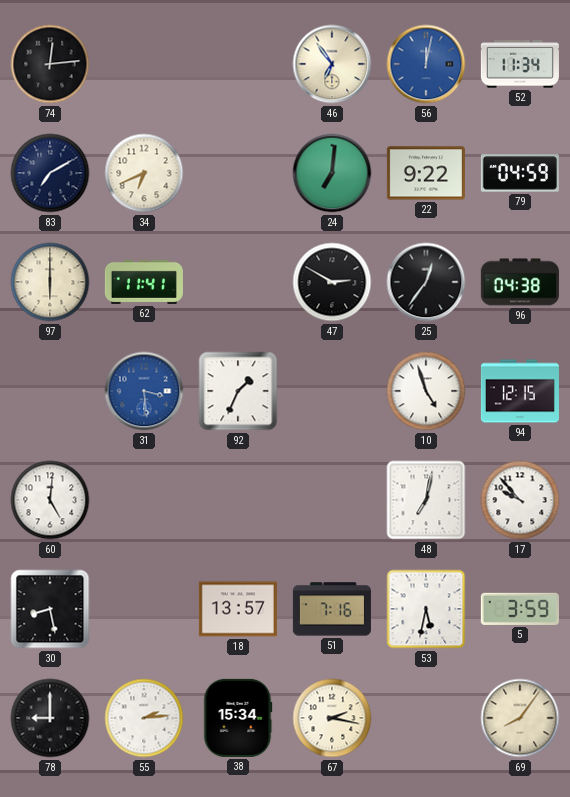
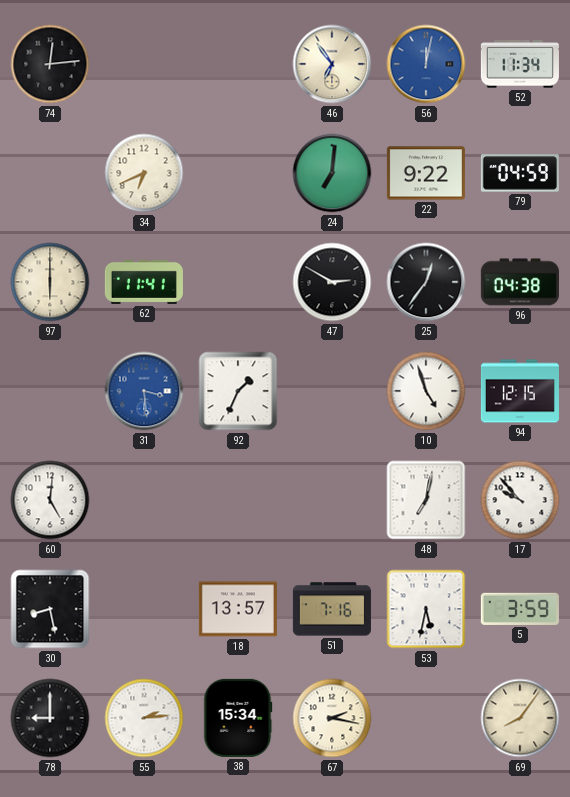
83: 7:10 -> none
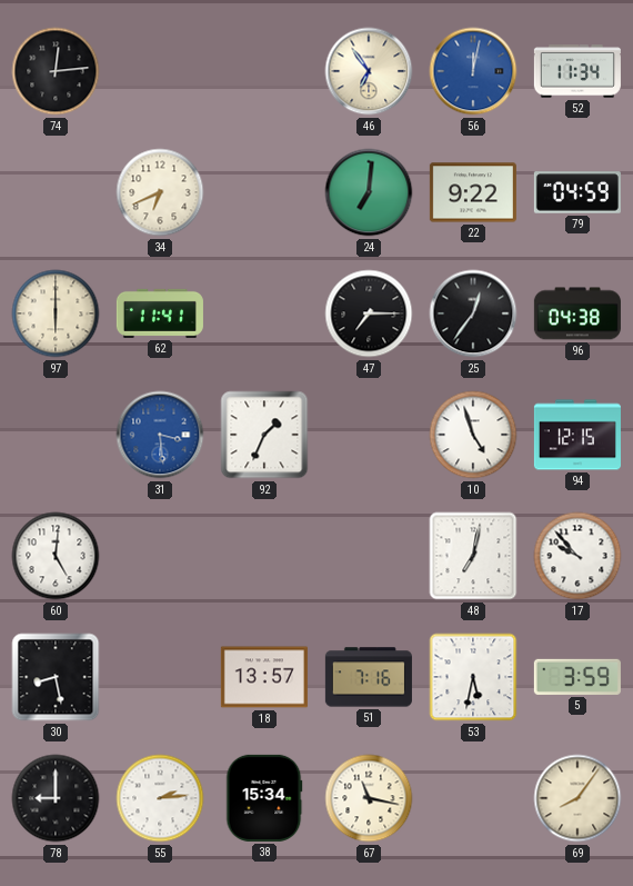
47: 2:50 -> 7:15
67: 2:17 -> 11:17
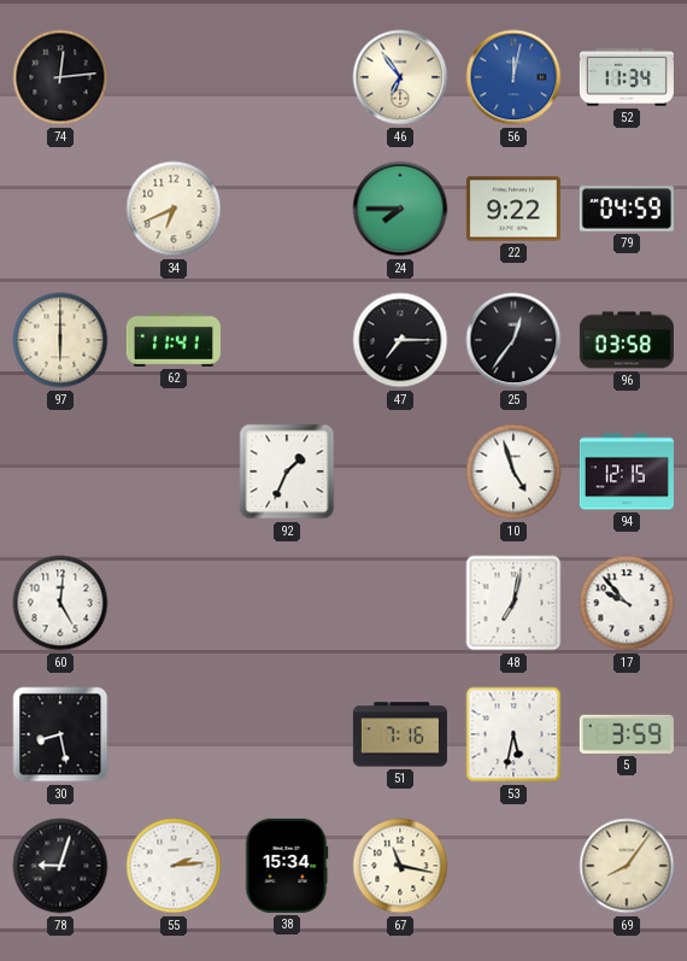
24: 7:01 -> 7:45
96: 04:38 -> 03:58
31: 3:29 -> none
18: 13:57 -> none
78: 9:00 -> 9:03
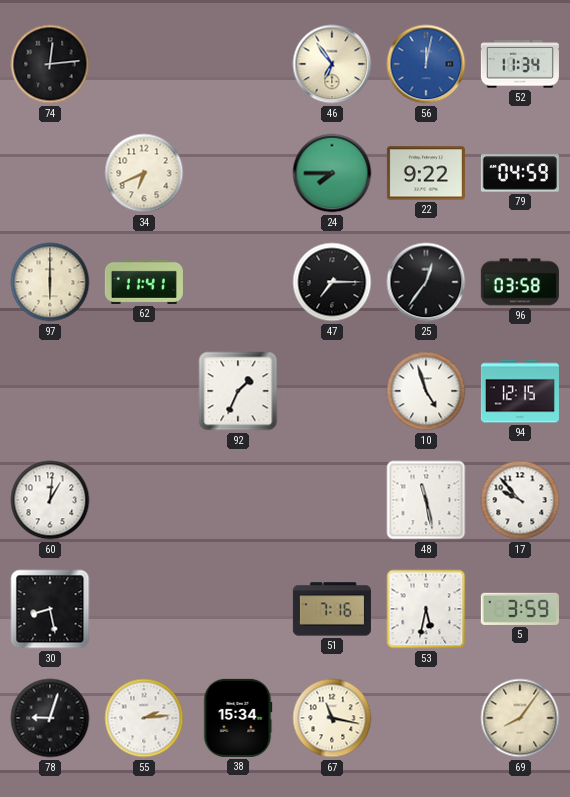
60: 5:01 -> 1:01
48: 7:02 -> 11:28
